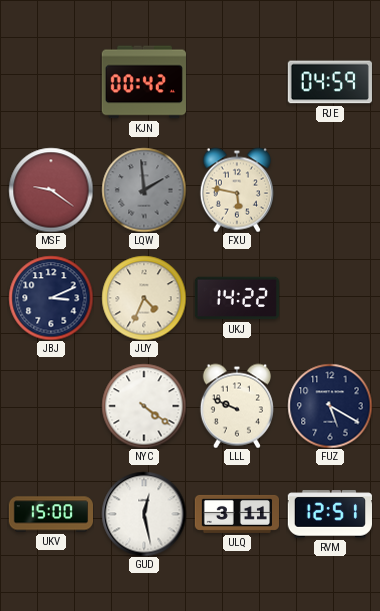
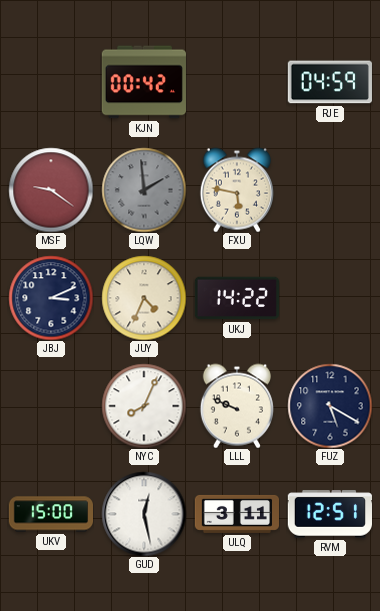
NYC: 4:21 -> 8:04
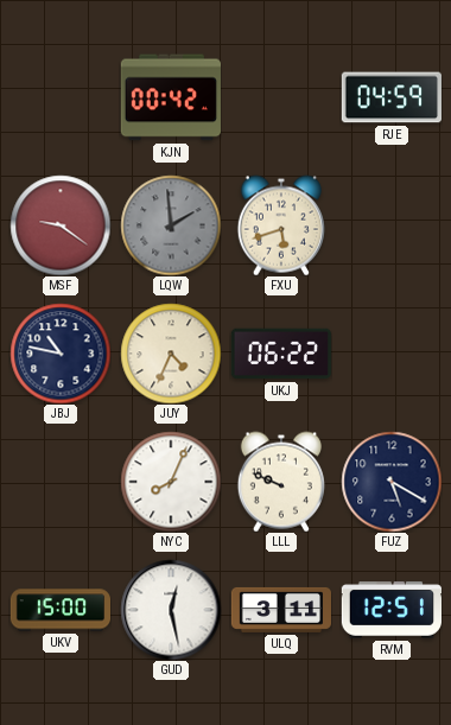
FXU: 5:47 -> 5:42
JBJ: 3:11 -> 10:47
UKJ: 14:22 -> 06:22
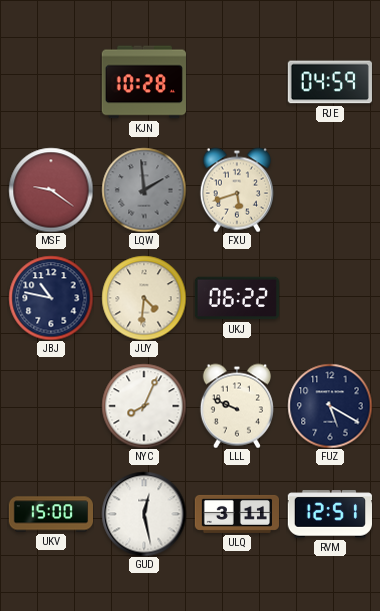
KJN: 00:42 -> 10:28
JUY: 4:34 -> 4:31
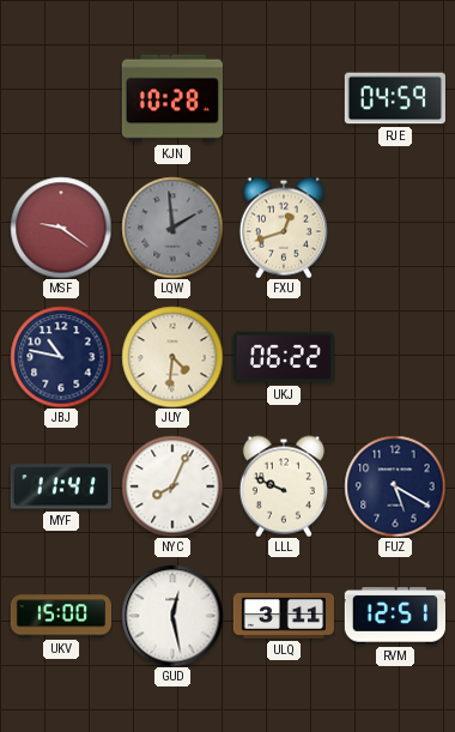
FXU: 5:42 -> 12:42
MYF: none -> 11:41
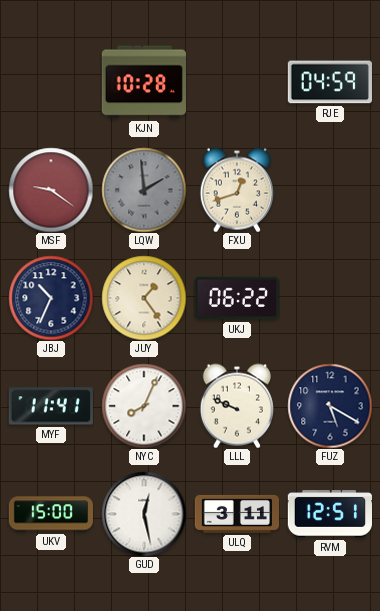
JBJ: 10:47 -> 10:34
JUY: 4:31 -> 1:24
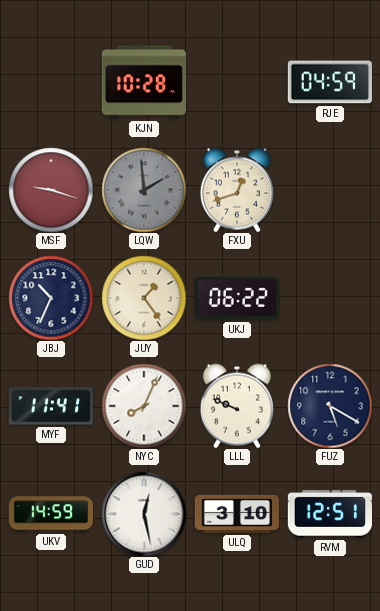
MSF: 9:21 -> 9:18
UKV: 15:00 -> 14:59
ULQ: 3:11 -> 3:10
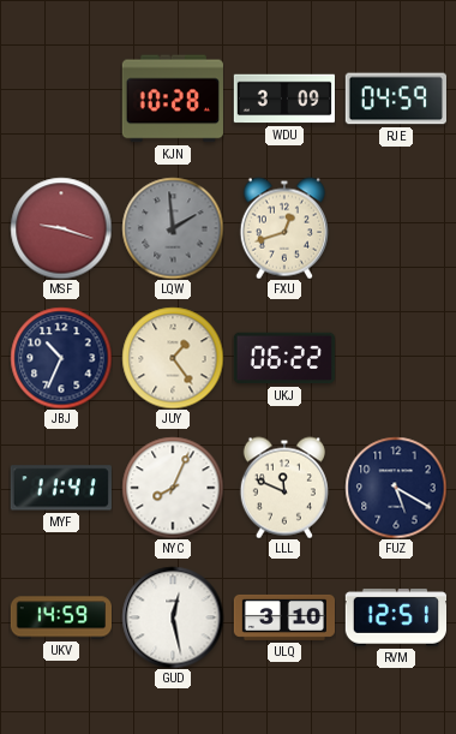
WDU: none -> 3:09
LLL: 9:49 -> 11:49
